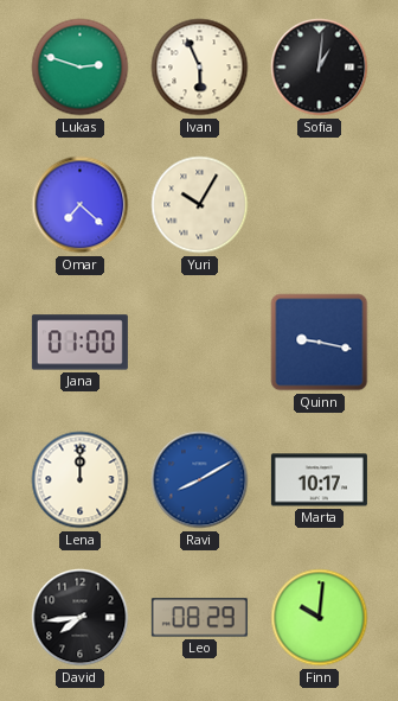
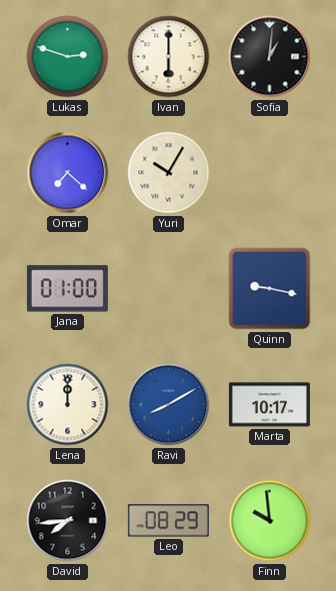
Ivan: 5:56 -> 6:00
Finn: 10:01 -> 9:59
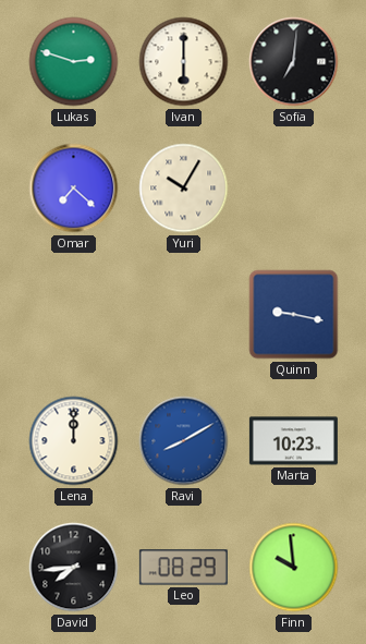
Sofia: 1:01 -> 7:01
Jana: 01:00 -> none
Marta: 10:17 -> 10:23
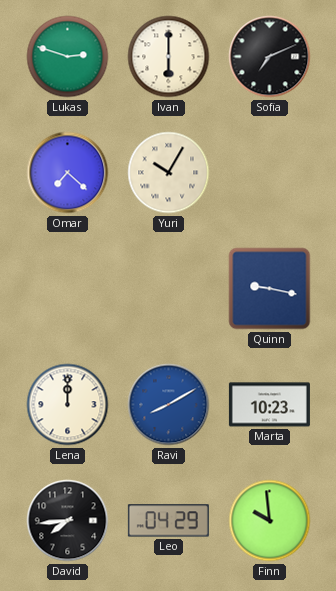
Sofia: 7:01 -> 7:11
Leo: 08:29 -> 04:29
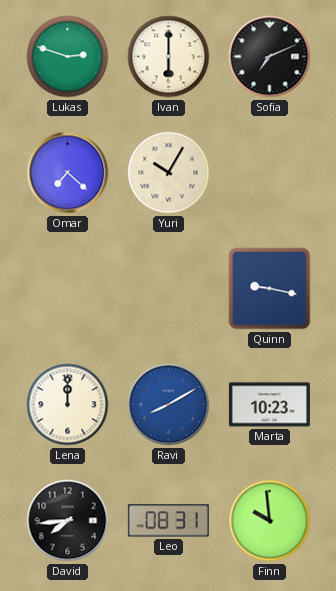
Leo: 04:29 -> 08:31
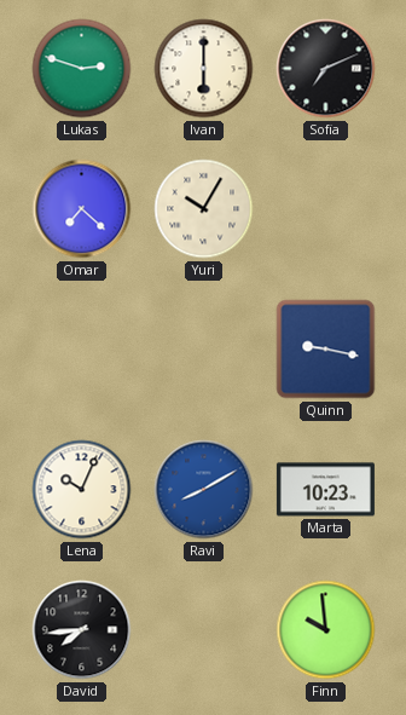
Lena: 12:00 -> 10:04
Leo: 08:31 -> none
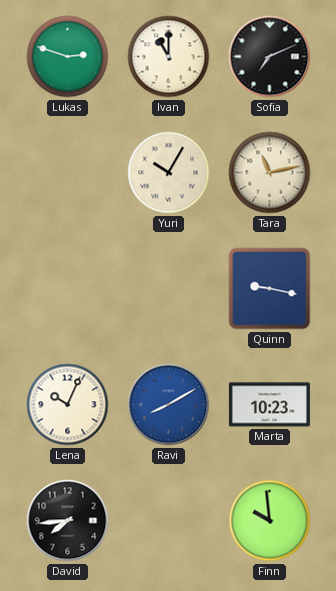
Ivan: 6:00 -> 11:00
Omar: 7:22 -> none
Tara: none -> 11:13
